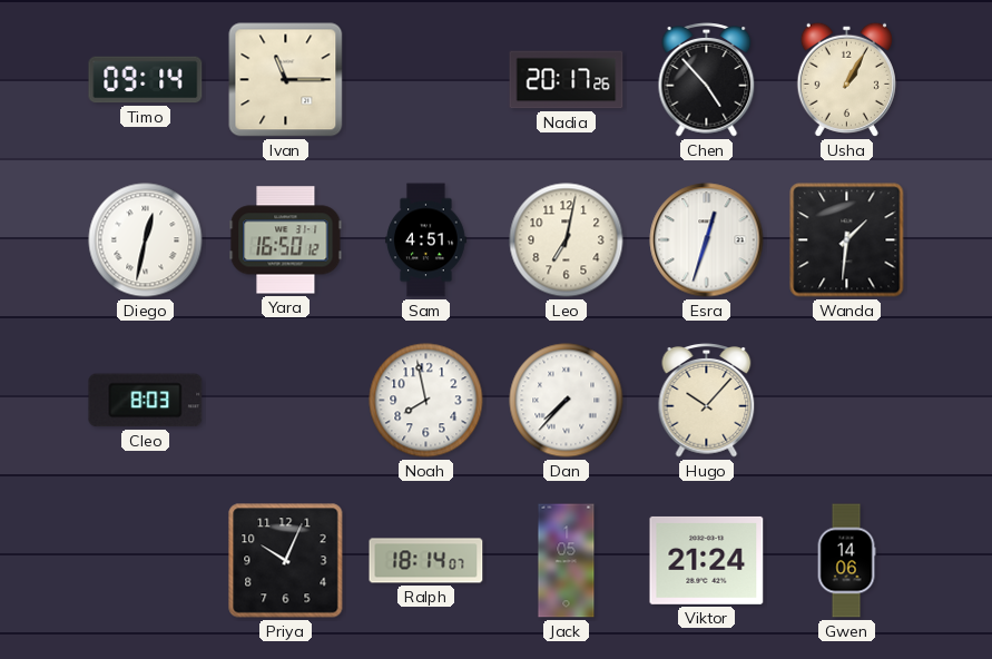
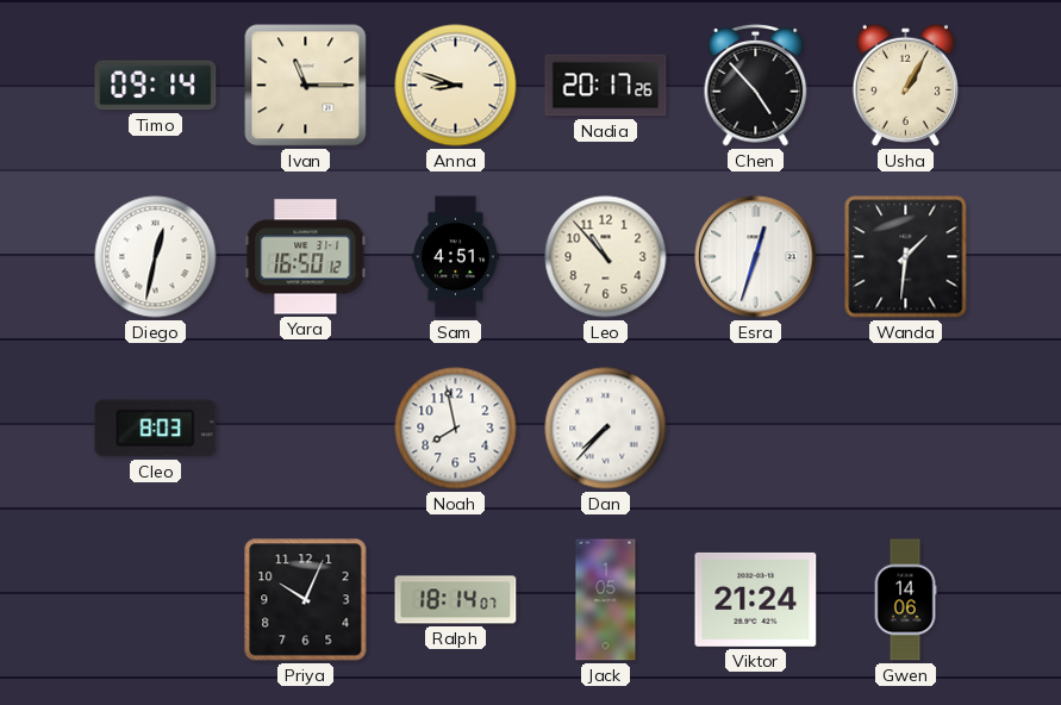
Anna: none -> 8:48
Leo: 7:02 -> 10:53
Hugo: 10:07 -> none
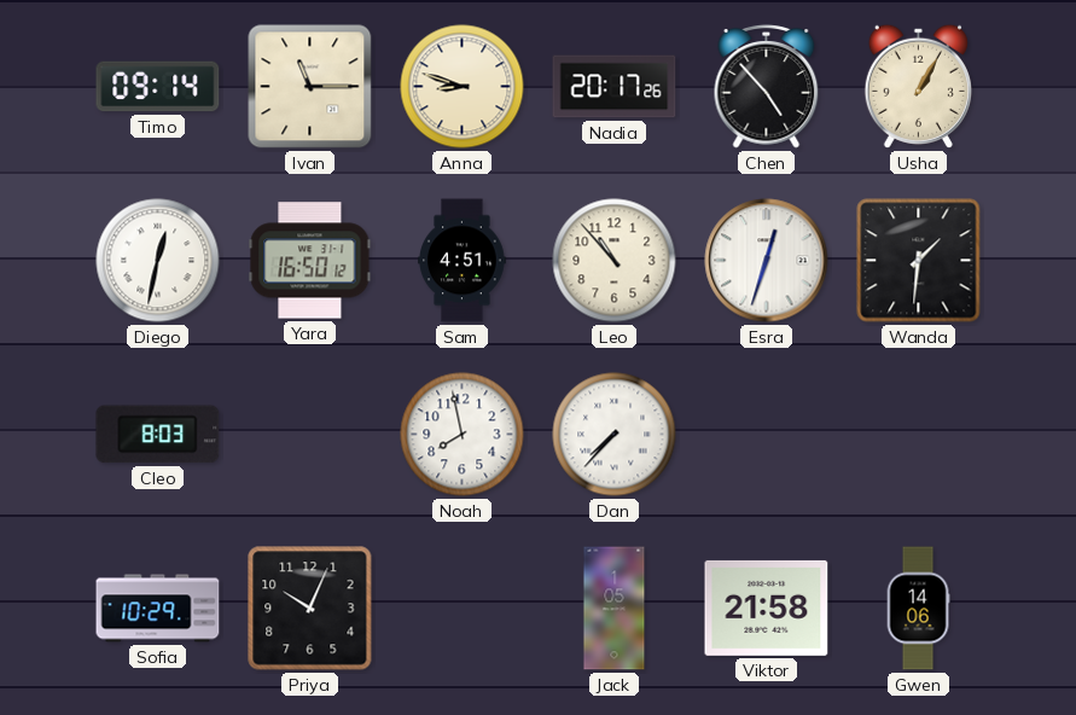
Sofia: none -> 10:29
Ralph: 18:14 -> none
Viktor: 21:24 -> 21:58
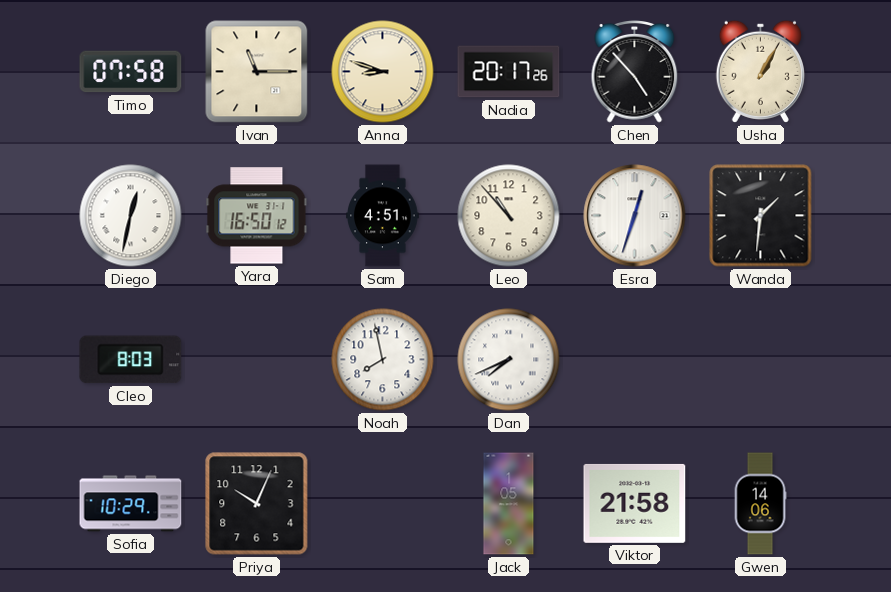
Timo: 09:14 -> 07:58
Dan: 7:37 -> 7:41
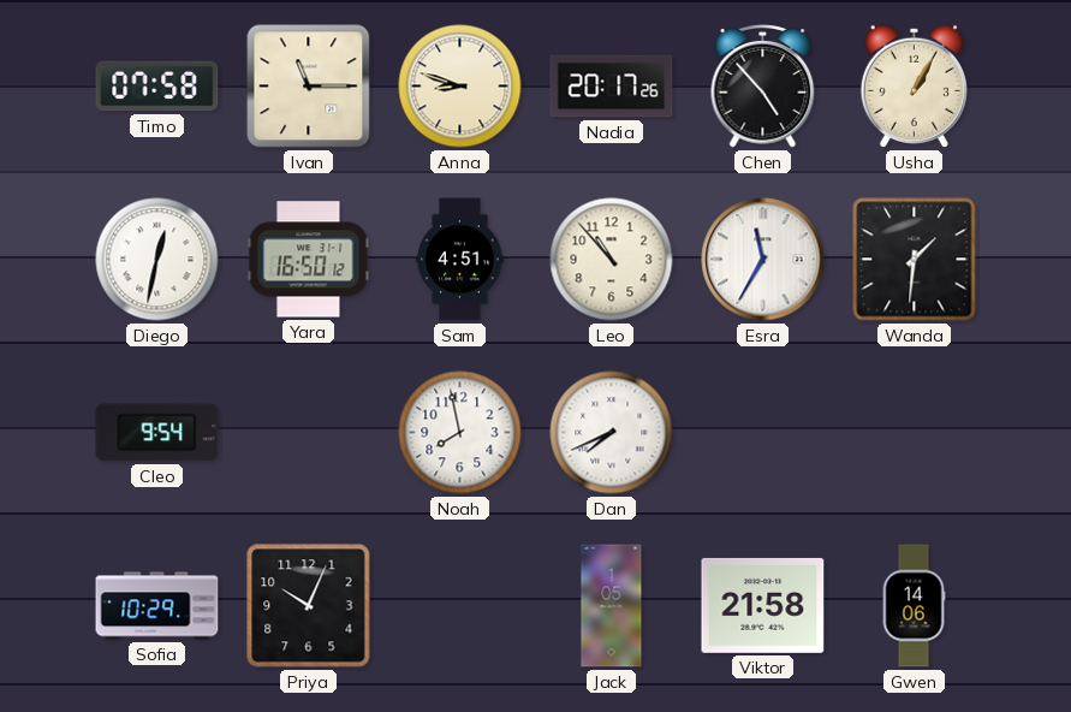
Esra: 12:33 -> 11:35
Cleo: 8:03 -> 9:54
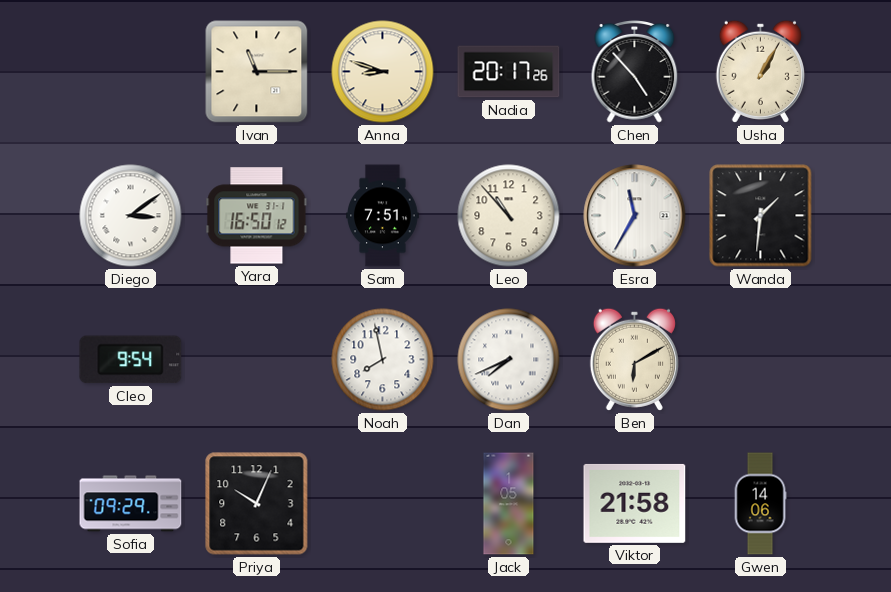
Timo: 07:58 -> none
Diego: 12:32 -> 3:09
Sam: 4:51 -> 7:51
Ben: none -> 6:10
Sofia: 10:29 -> 09:29
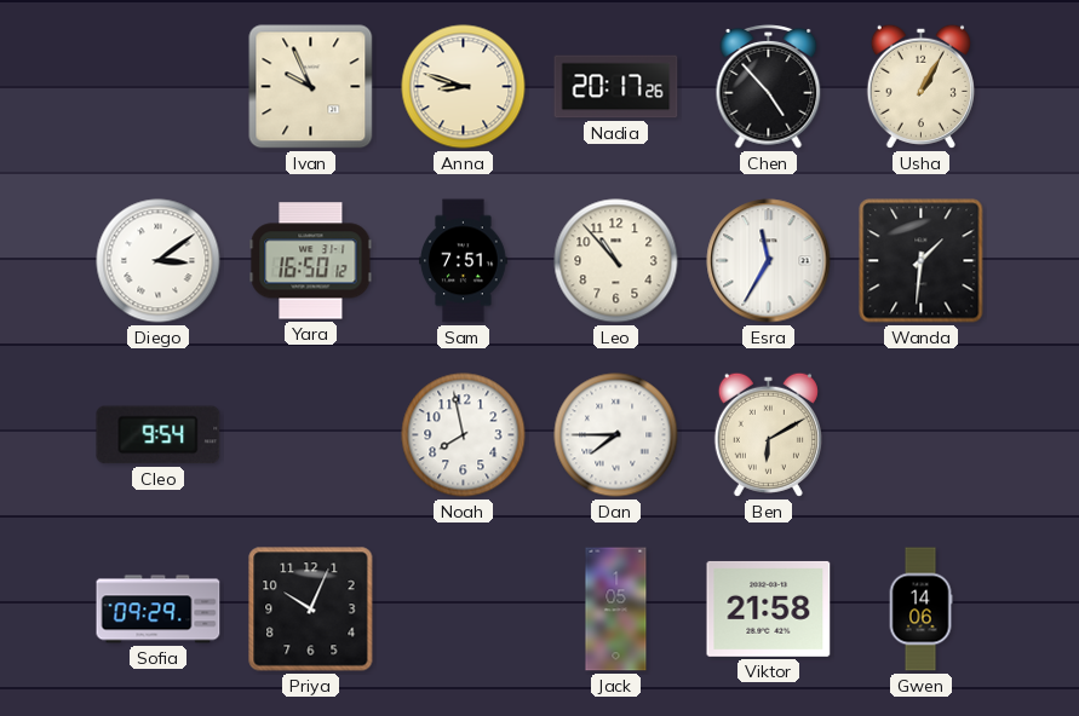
Ivan: 11:15 -> 9:56
Dan: 7:41 -> 7:45
